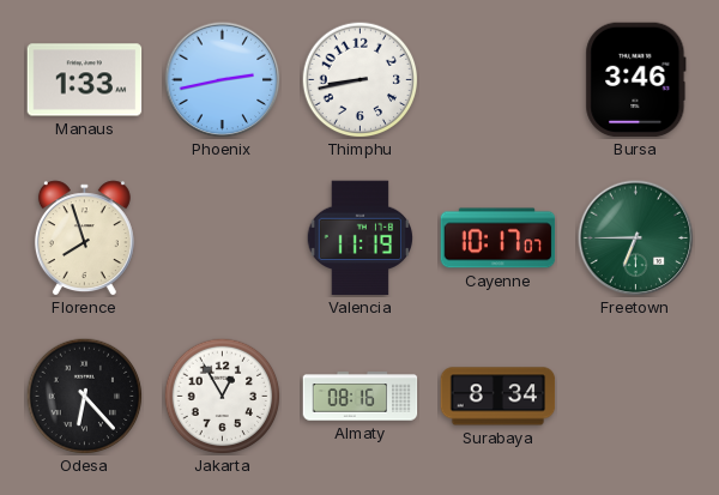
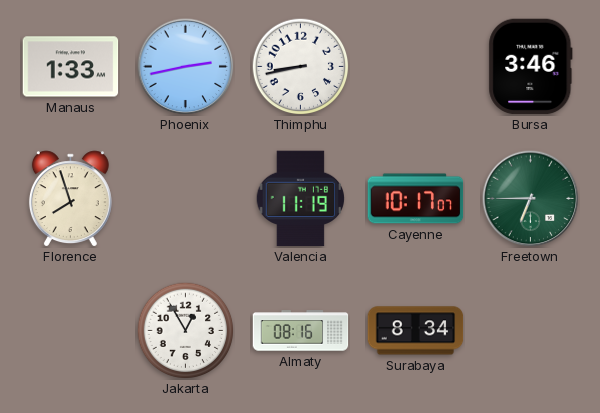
Odesa: 6:23 -> none
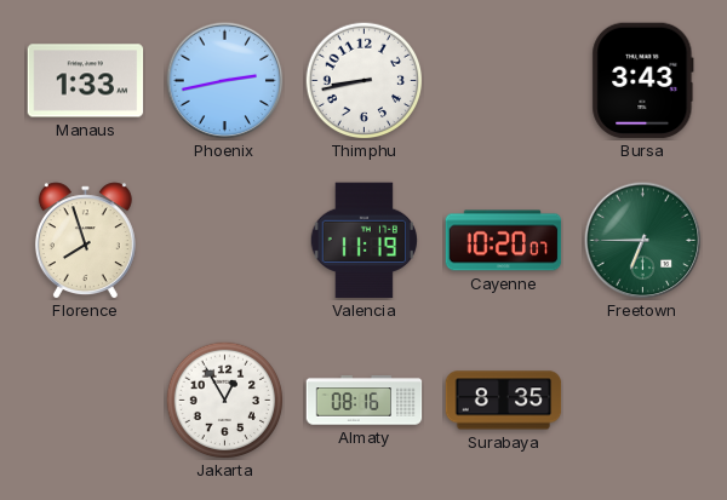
Bursa: 3:46 -> 3:43
Cayenne: 10:17 -> 10:20
Surabaya: 8:34 -> 8:35
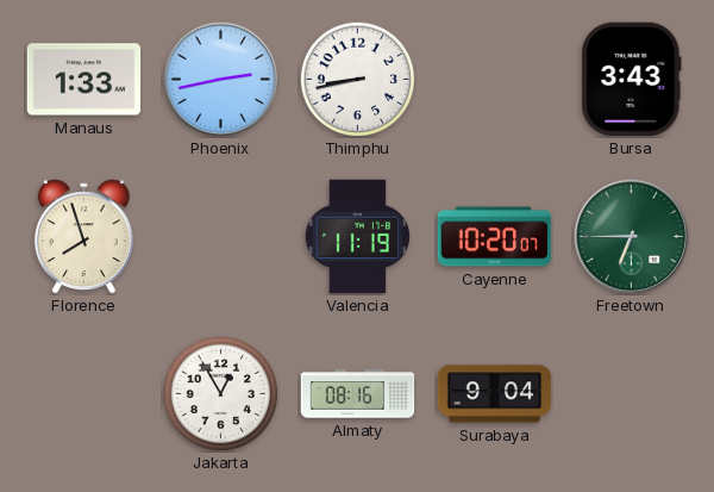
Surabaya: 8:35 -> 9:04
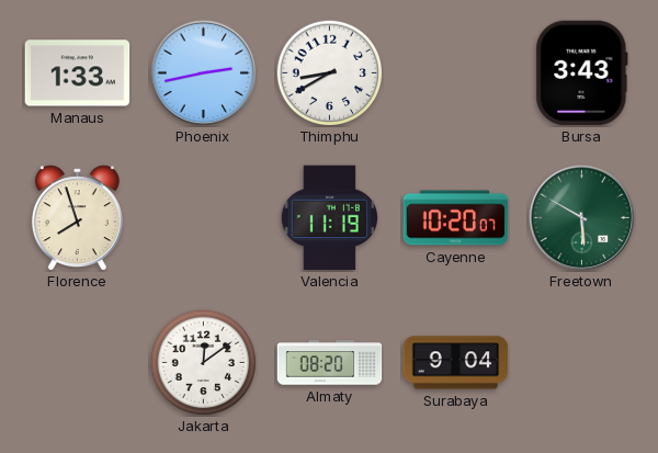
Thimphu: 8:43 -> 8:40
Freetown: 6:45 -> 5:50
Jakarta: 12:55 -> 12:09
Almaty: 08:16 -> 08:20
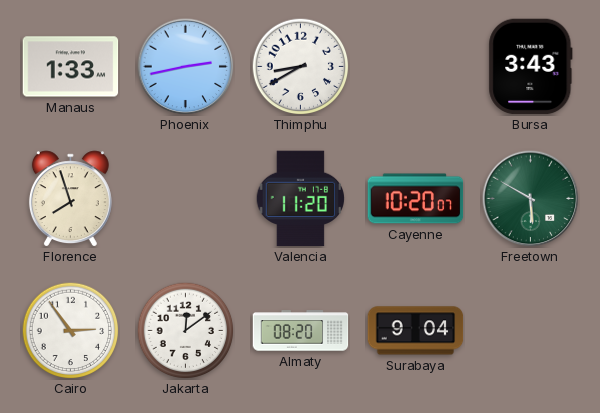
Valencia: 11:19 -> 11:20
Cairo: none -> 2:54
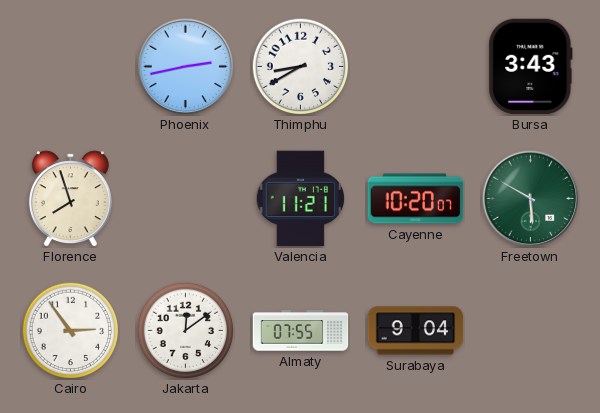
Manaus: 1:33 -> none
Valencia: 11:20 -> 11:21
Almaty: 08:20 -> 07:55
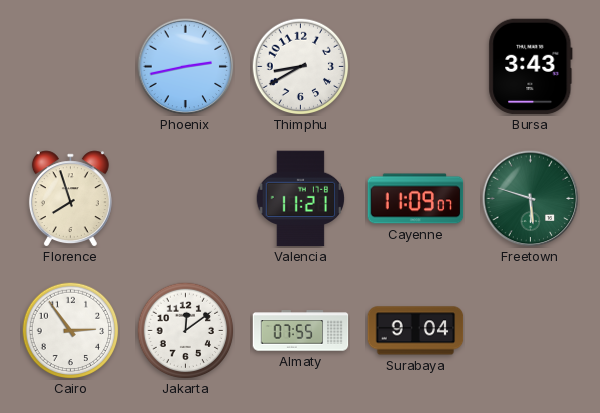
Cayenne: 10:20 -> 11:09
Freetown: 5:50 -> 5:48
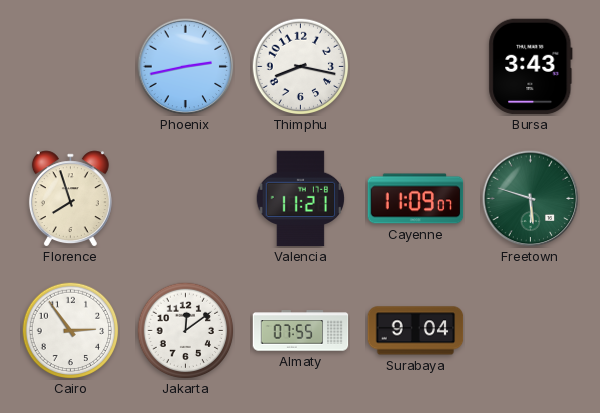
Thimphu: 8:40 -> 8:17
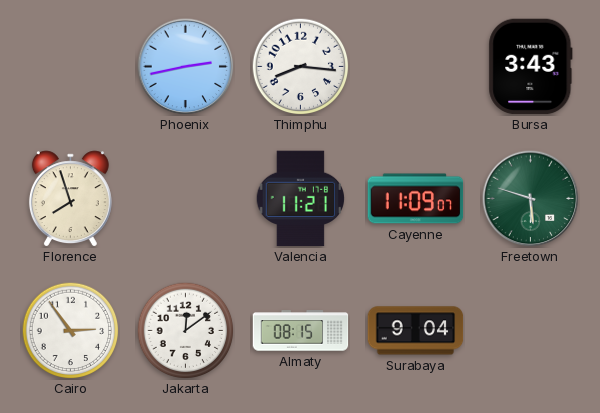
Thimphu: 8:17 -> 8:16
Almaty: 07:55 -> 08:15
